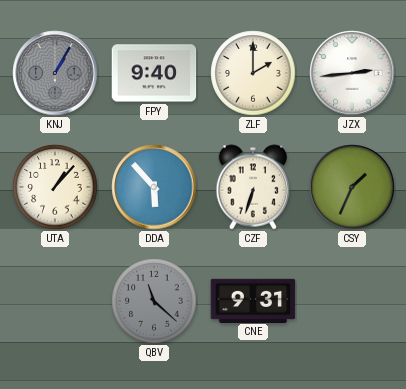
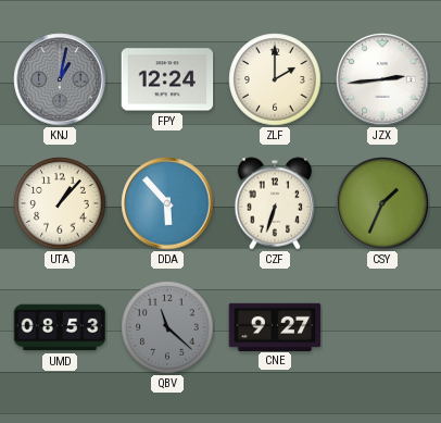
KNJ: 1:05 -> 1:02
FPY: 9:40 -> 12:24
UMD: none -> 08:53
CNE: 9:31 -> 9:27
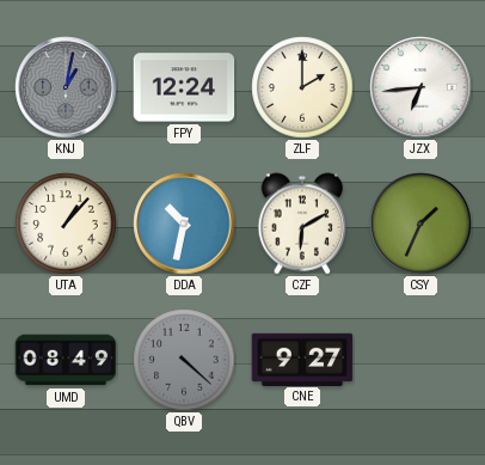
JZX: 2:44 -> 6:44
DDA: 5:53 -> 10:32
CZF: 6:33 -> 6:10
UMD: 08:53 -> 08:49
QBV: 11:22 -> 4:22
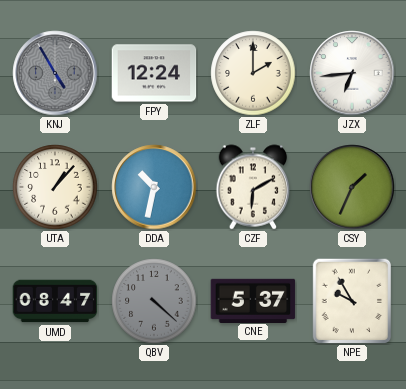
KNJ: 1:02 -> 4:55
UMD: 08:49 -> 08:47
CNE: 9:27 -> 5:37
NPE: none -> 9:55
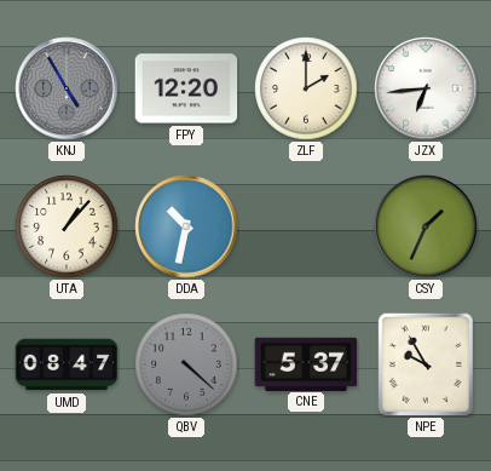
FPY: 12:24 -> 12:20
CZF: 6:10 -> none
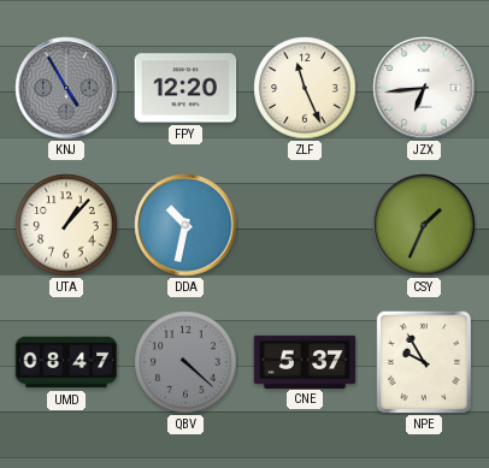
ZLF: 2:00 -> 11:26
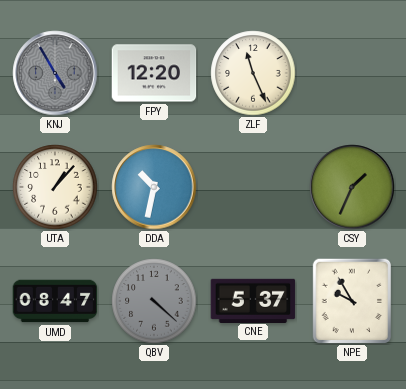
JZX: 6:44 -> none
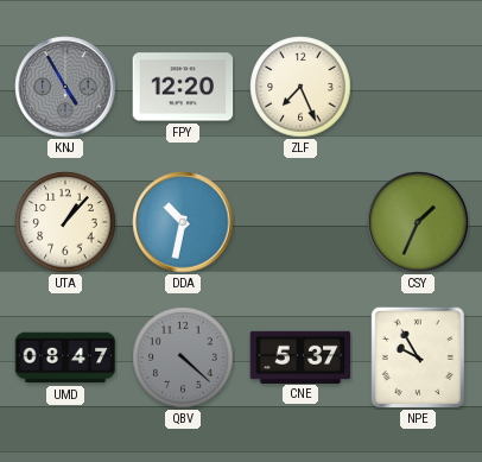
ZLF: 11:26 -> 7:26
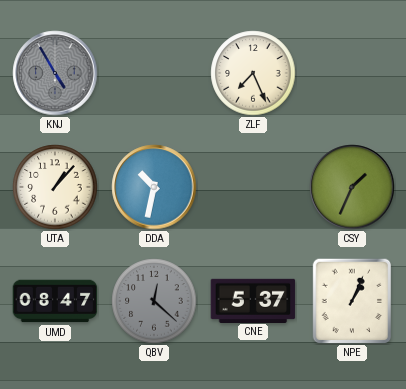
FPY: 12:20 -> none
QBV: 4:22 -> 12:22
NPE: 9:55 -> 1:04
